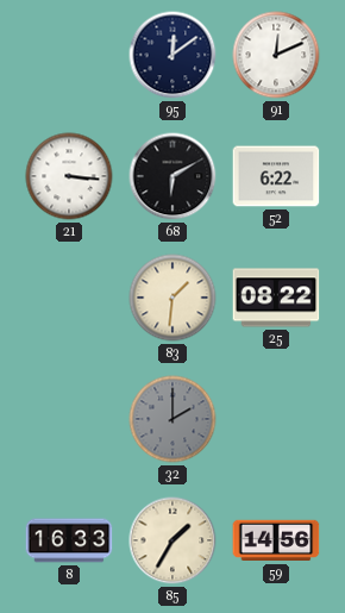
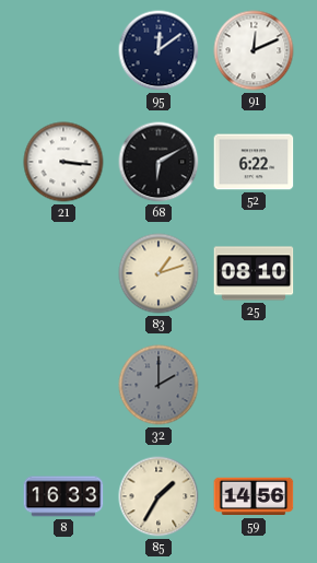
83: 1:31 -> 1:12
25: 08:22 -> 08:10
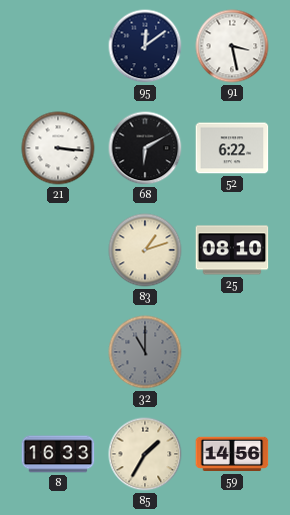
91: 12:11 -> 3:28
32: 2:00 -> 11:00
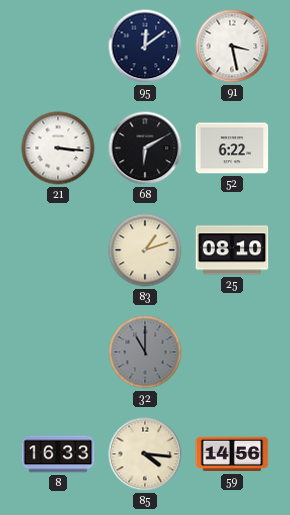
85: 1:35 -> 4:16
